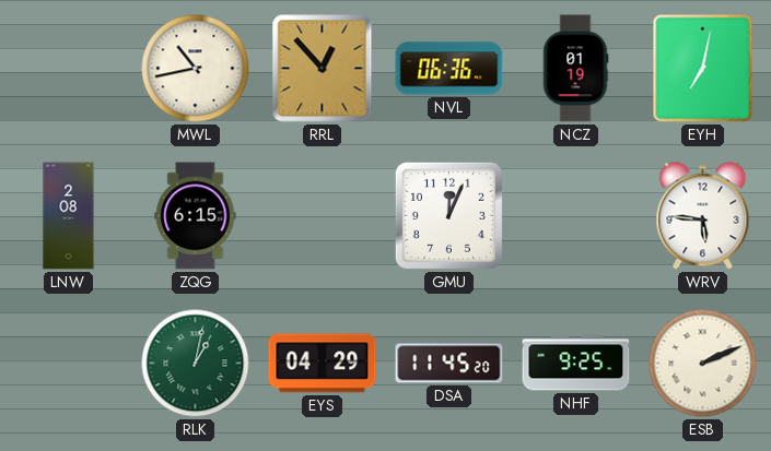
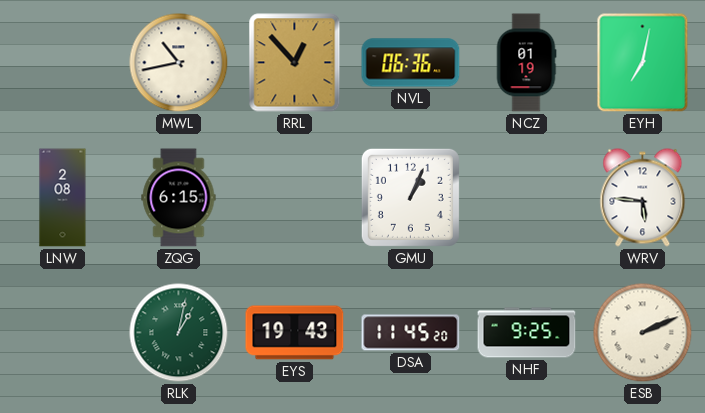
GMU: 12:04 -> 1:04
EYS: 04:29 -> 19:43
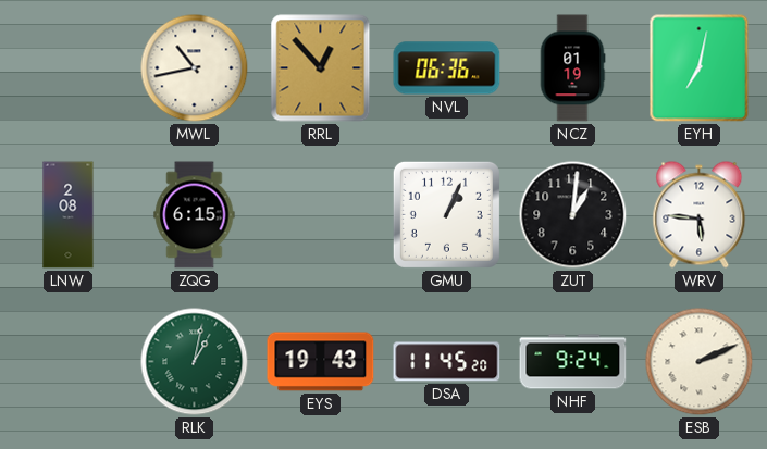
ZUT: none -> 1:01
NHF: 9:25 -> 9:24
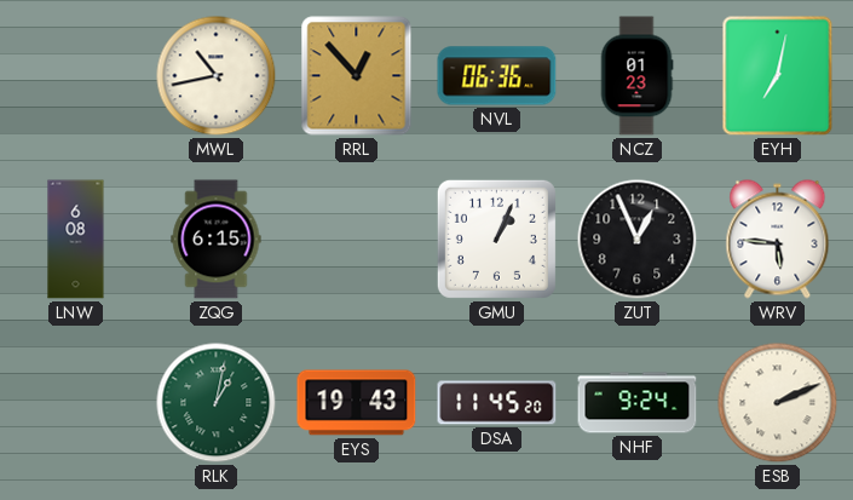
NCZ: 01:19 -> 01:23
LNW: 2:08 -> 6:08
ZUT: 1:01 -> 12:56
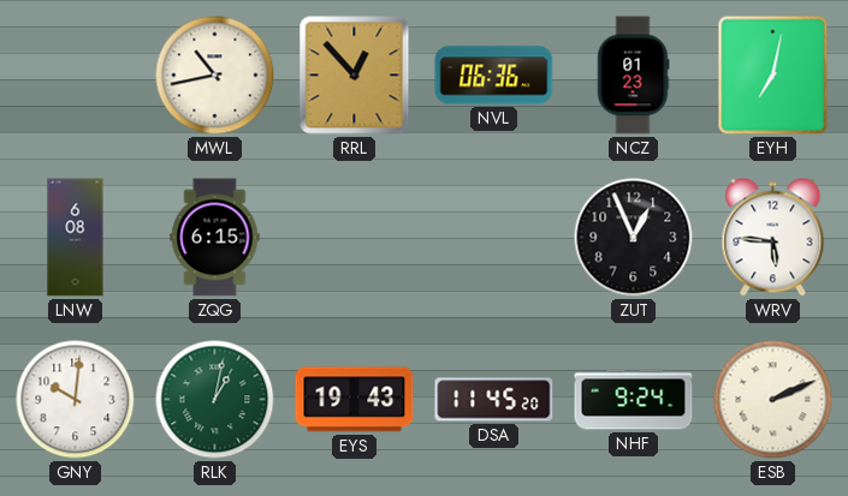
GMU: 1:04 -> none
GNY: none -> 10:01
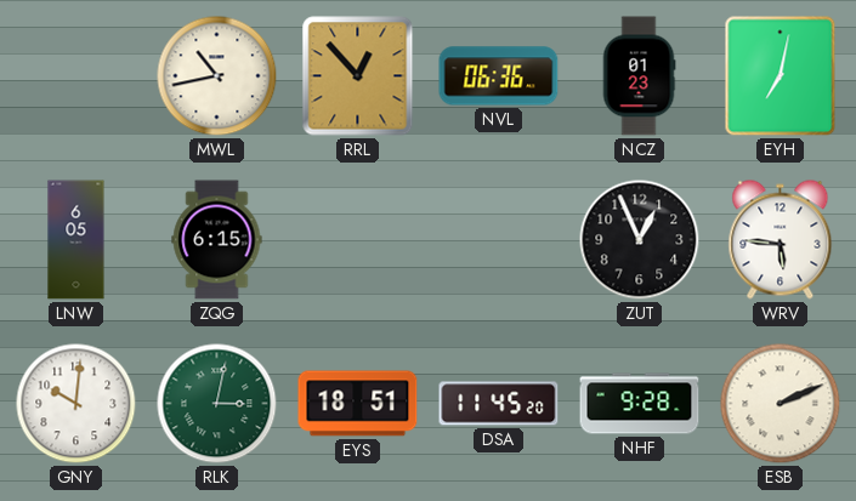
LNW: 6:08 -> 6:05
RLK: 1:02 -> 3:02
EYS: 19:43 -> 18:51
NHF: 9:24 -> 9:28
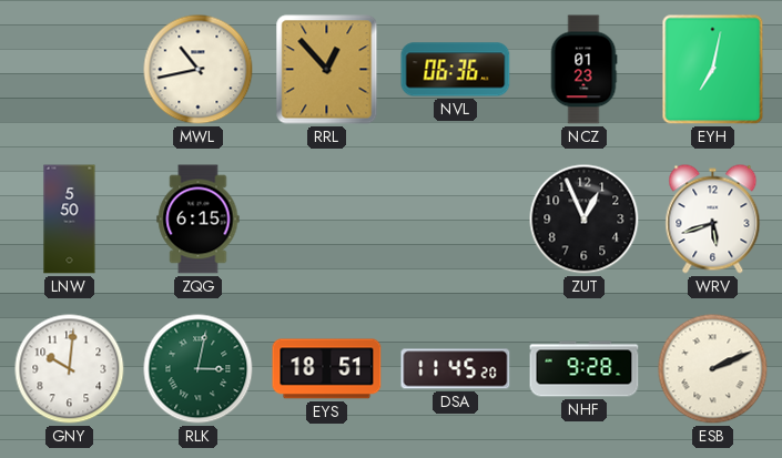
LNW: 6:05 -> 5:50
WRV: 5:46 -> 5:42
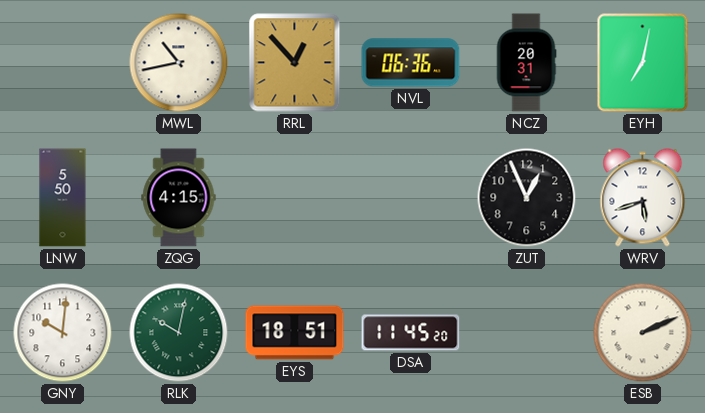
NCZ: 01:23 -> 20:31
ZQG: 6:15 -> 4:15
RLK: 3:02 -> 10:02
NHF: 9:28 -> none
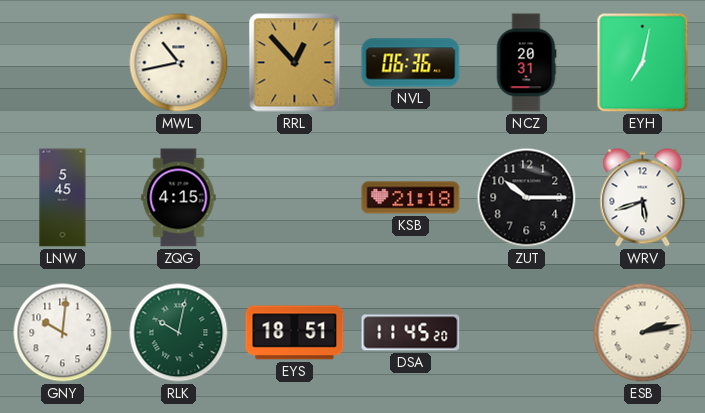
LNW: 5:50 -> 5:45
KSB: none -> 21:18
ZUT: 12:56 -> 10:15
ESB: 2:11 -> 2:13
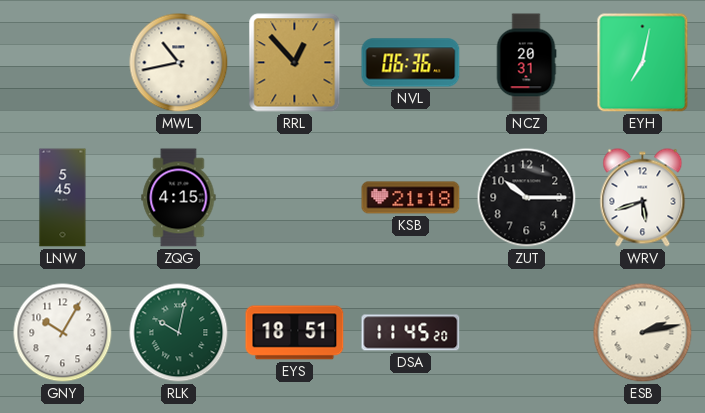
GNY: 10:01 -> 10:05
